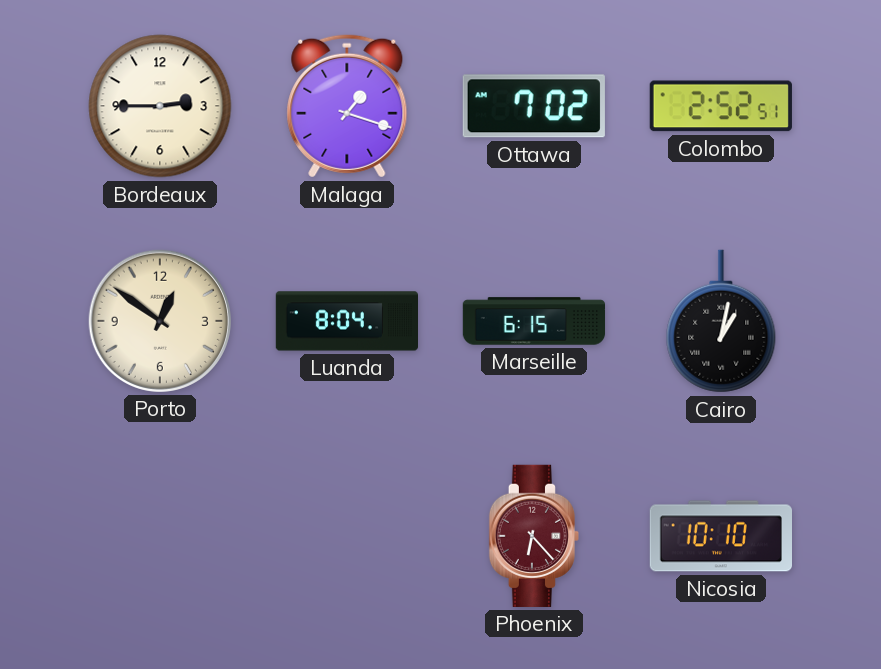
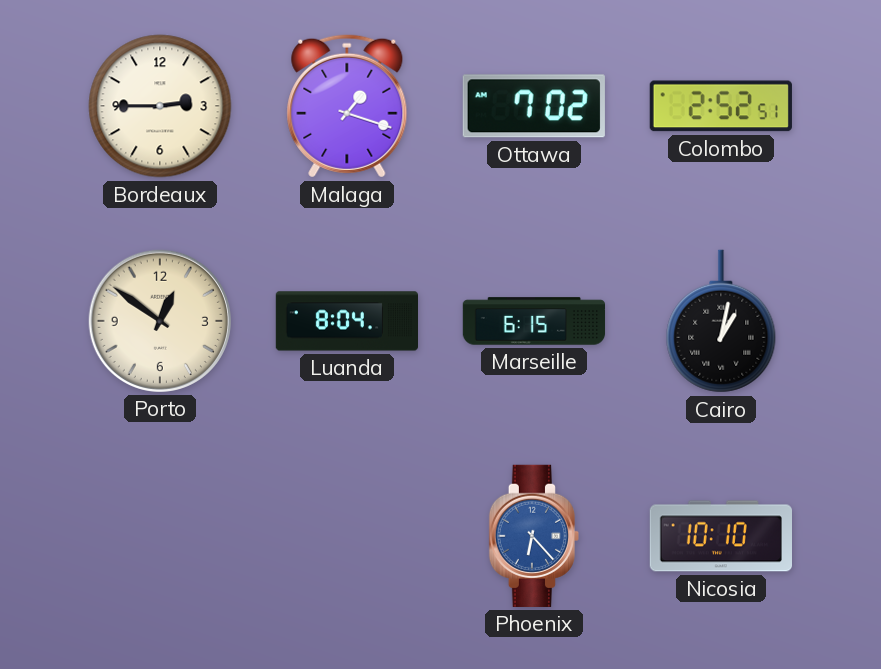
Phoenix dial: burgundy -> blue
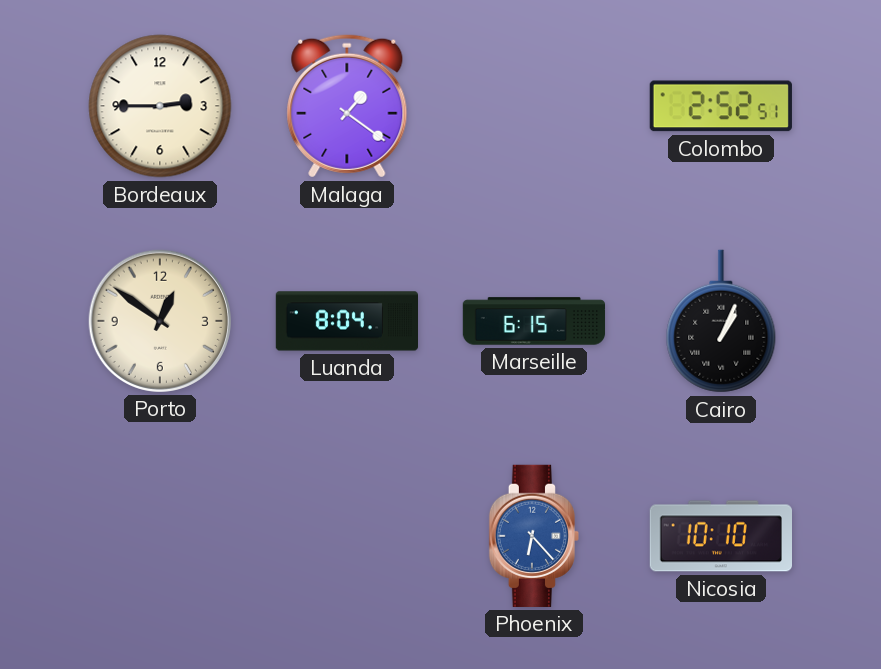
Malaga: 1:18 -> 1:21
Ottawa: 7:02 -> none
Cairo: 1:02 -> 1:04
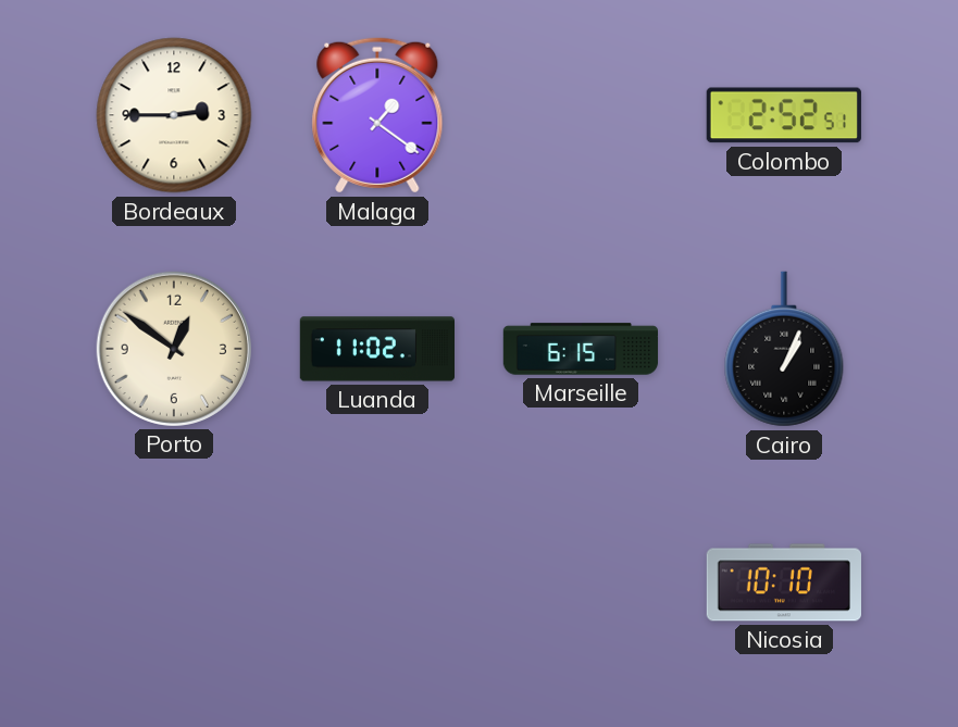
Luanda: 8:04 -> 11:02
Phoenix: 6:23 -> none
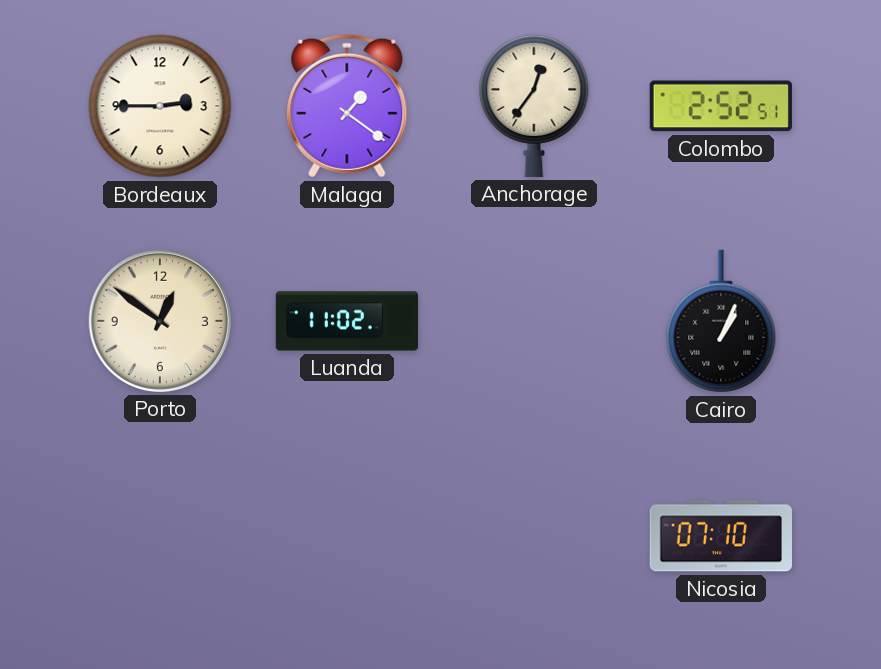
Anchorage: none -> 12:36
Marseille: 6:15 -> none
Nicosia: 10:10 -> 07:10
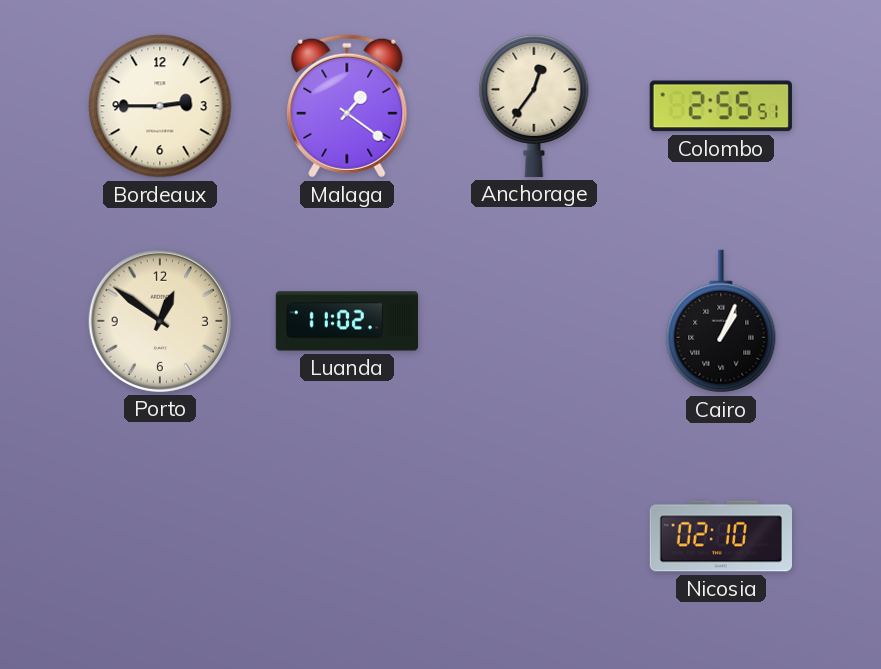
Colombo: 2:52 -> 2:55
Nicosia: 07:10 -> 02:10
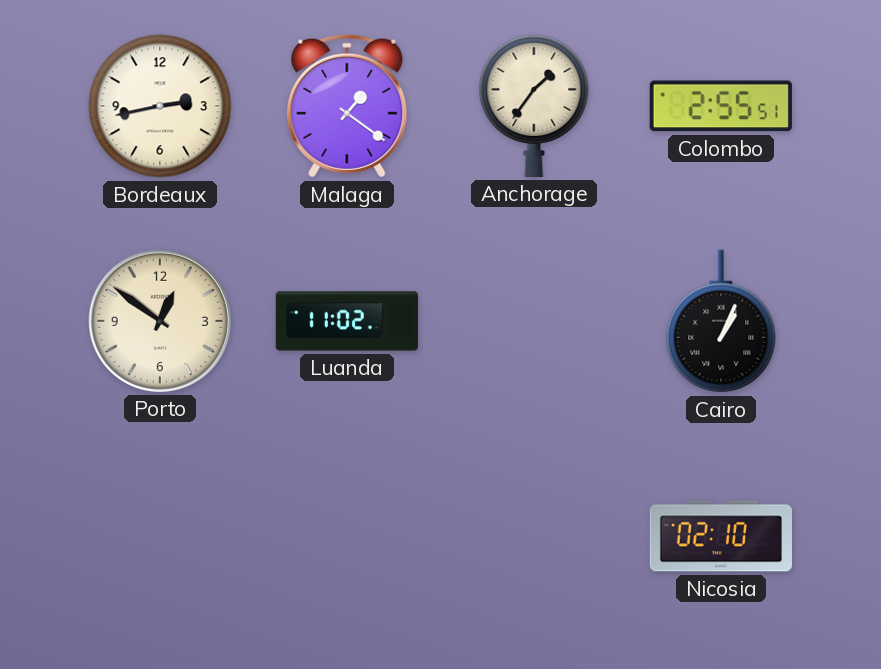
Bordeaux: 2:45 -> 2:43
Anchorage: 12:36 -> 1:36
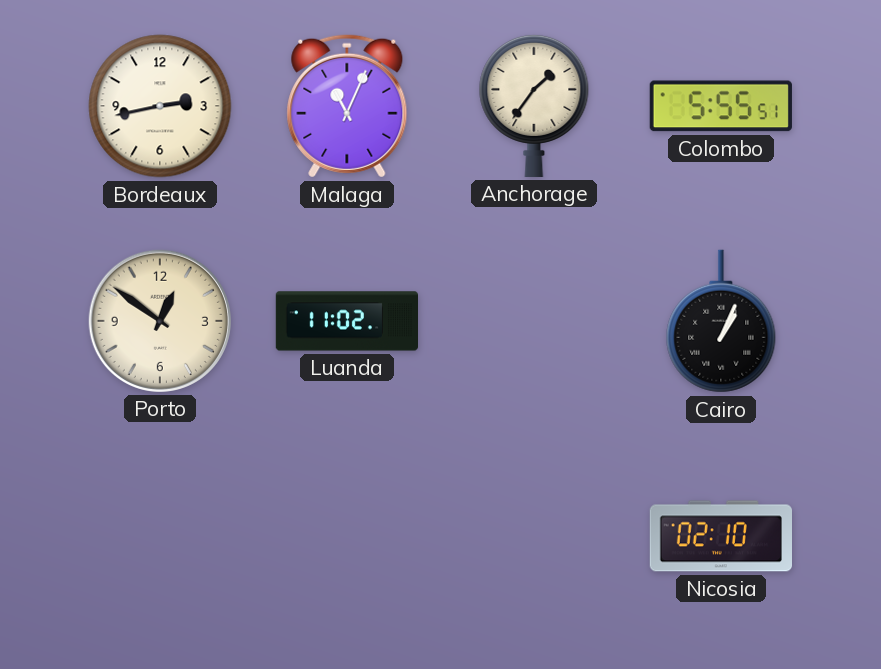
Malaga: 1:21 -> 11:04
Colombo: 2:55 -> 5:55
